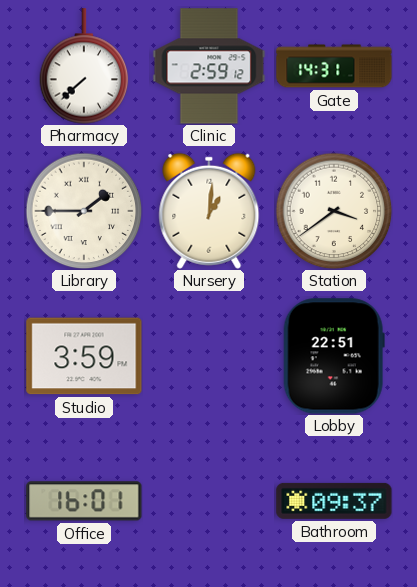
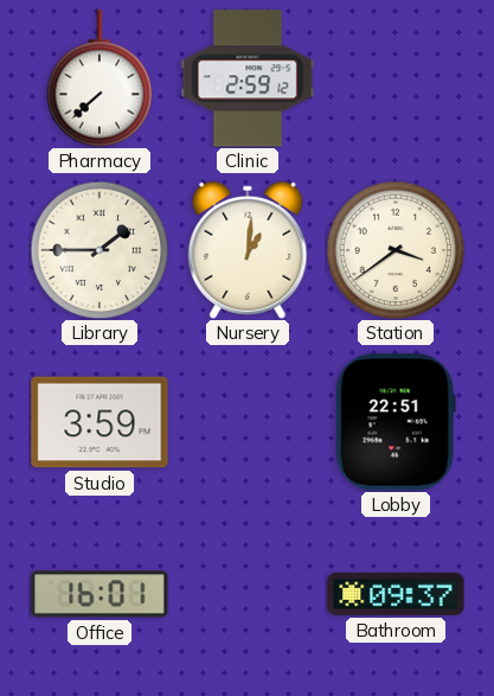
Gate: 14:31 -> none
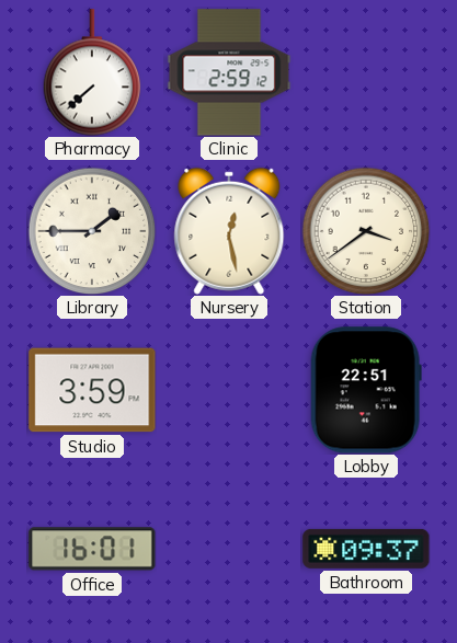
Nursery: 1:01 -> 12:28
